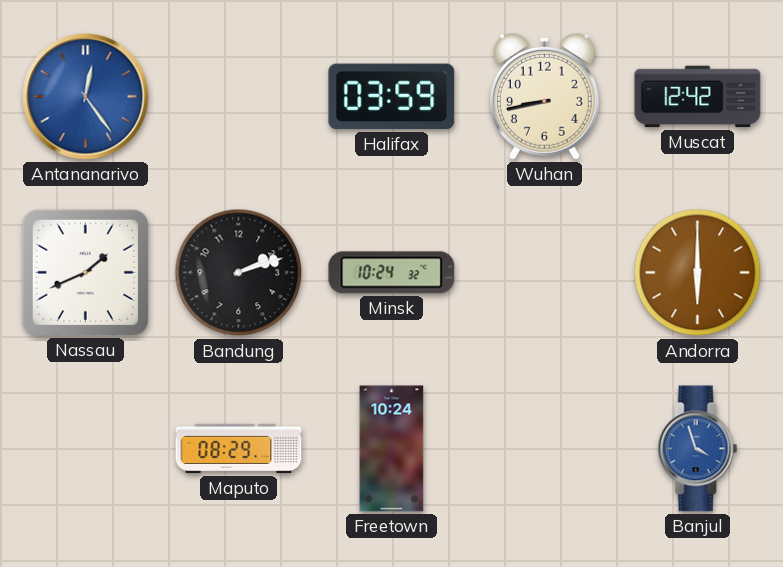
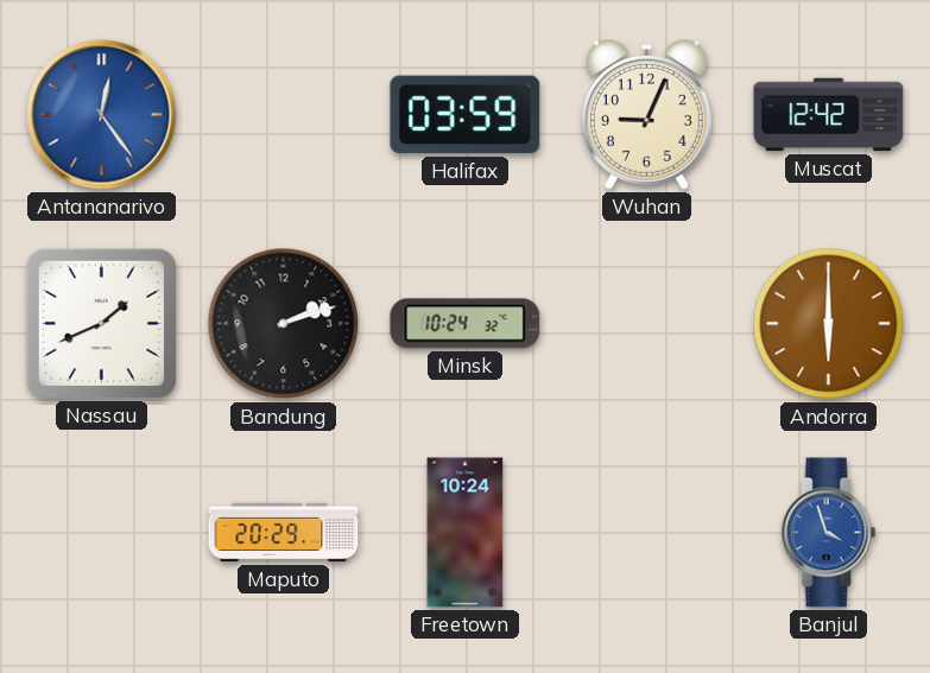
Wuhan: 8:43 -> 9:04
Maputo: 08:29 -> 20:29
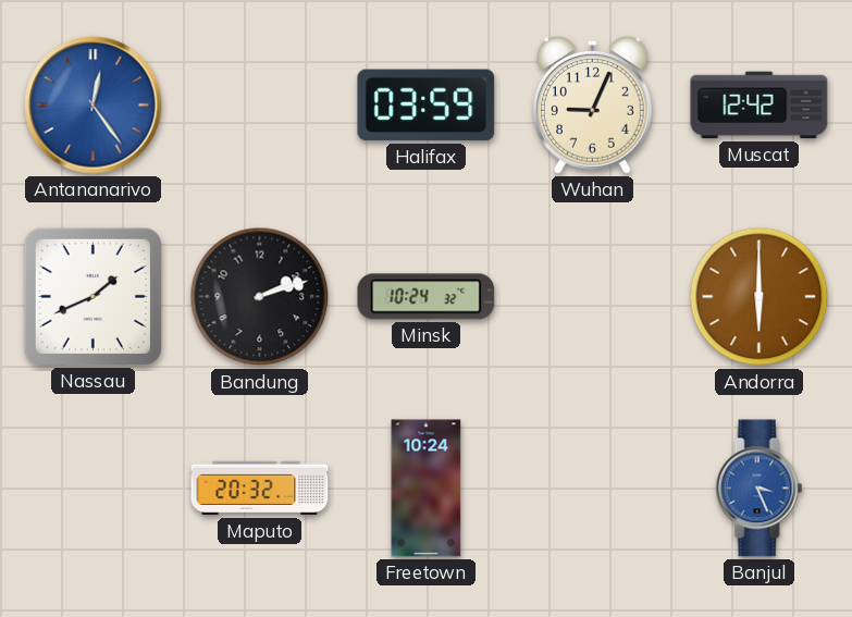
Maputo: 20:29 -> 20:32
Banjul: 3:57 -> 3:26
